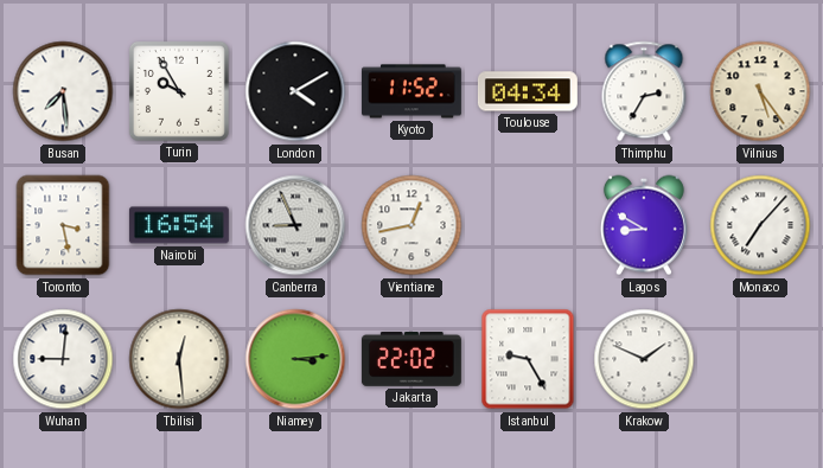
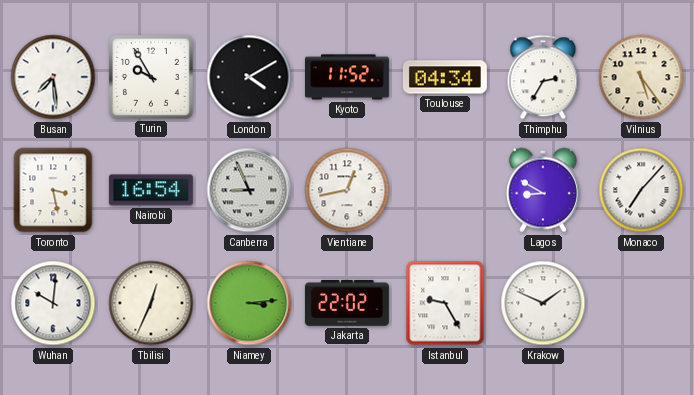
Wuhan: 9:01 -> 10:01
Tbilisi: 12:29 -> 12:34
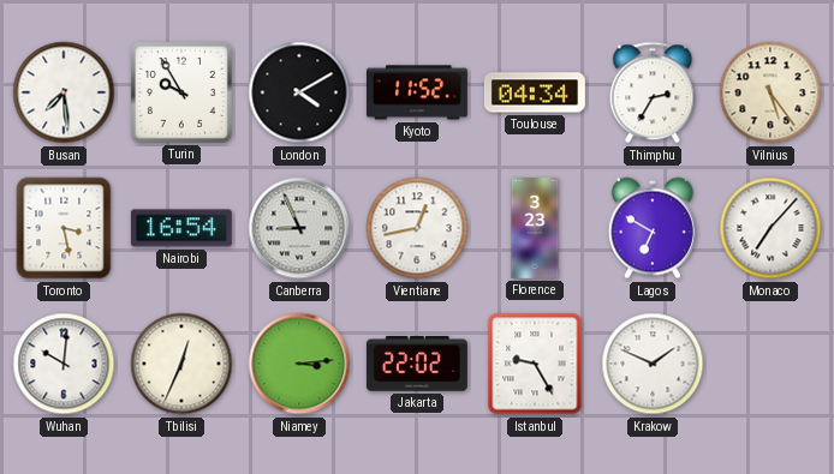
Florence: none -> 3:23
Lagos: 8:50 -> 6:50
